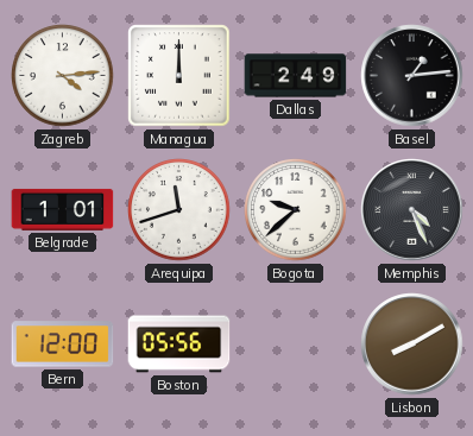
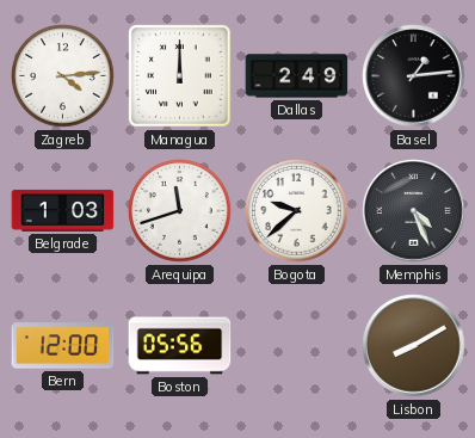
Belgrade: 1:01 -> 1:03
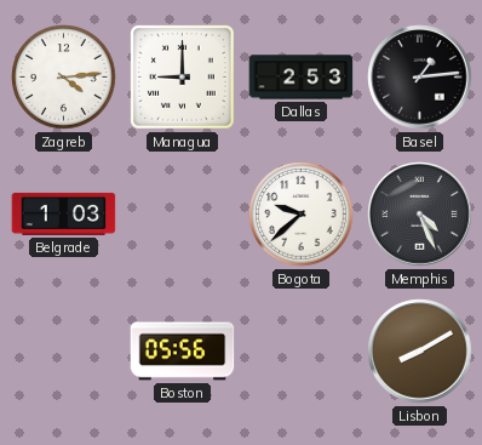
Managua: 12:00 -> 9:00
Dallas: 2:49 -> 2:53
Arequipa: 11:42 -> none
Bern: 12:00 -> none
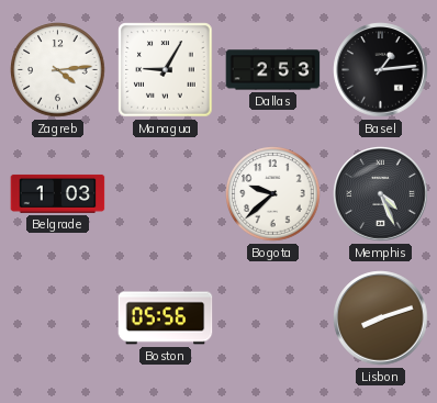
Managua: 9:00 -> 9:05
Lisbon: 8:10 -> 8:12
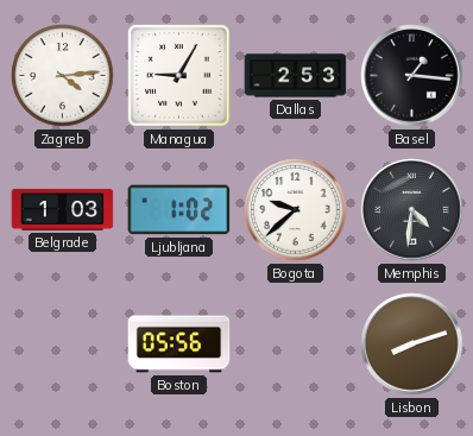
Basel: 1:14 -> 1:16
Ljubljana: none -> 1:02
Memphis: 4:26 -> 4:31
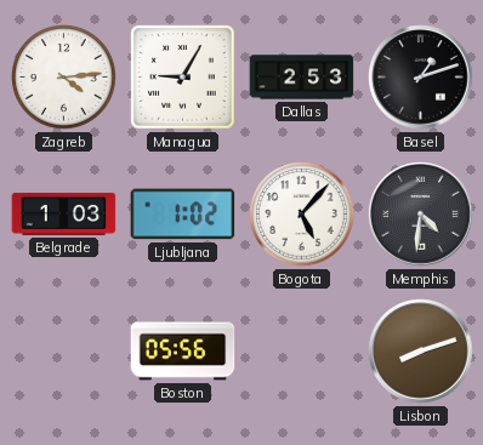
Basel: 1:16 -> 1:12
Bogota: 9:38 -> 5:07
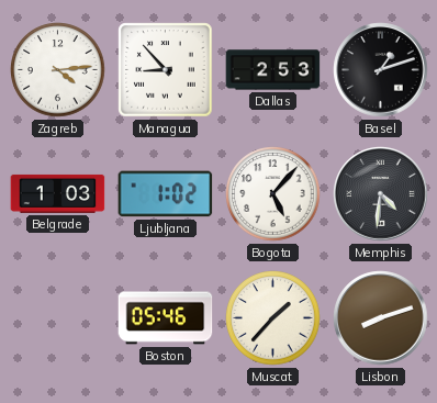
Managua: 9:05 -> 8:53
Boston: 05:56 -> 05:46
Muscat: none -> 1:37
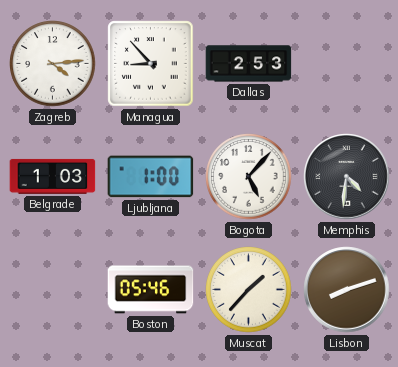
Basel: 1:12 -> none
Ljubljana: 1:02 -> 1:00
